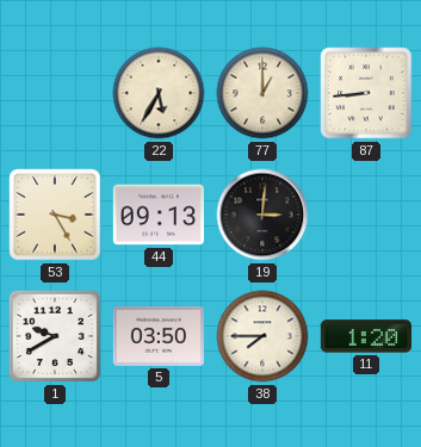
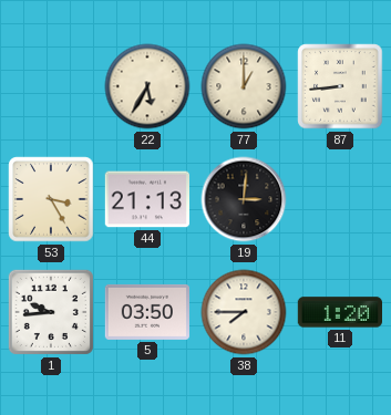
44: 09:13 -> 21:13
1: 9:40 -> 9:44
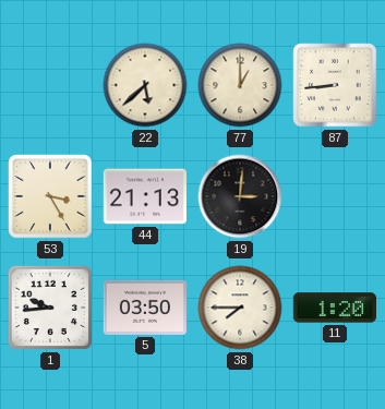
22: 5:35 -> 5:38
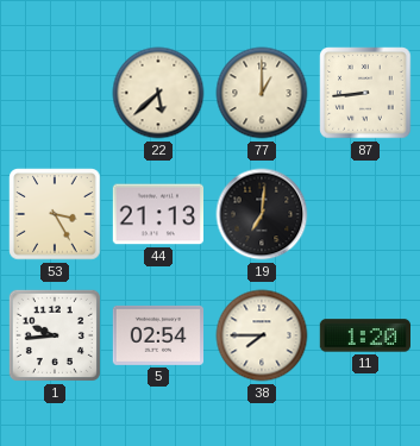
19: 3:01 -> 7:01
5: 03:50 -> 02:54
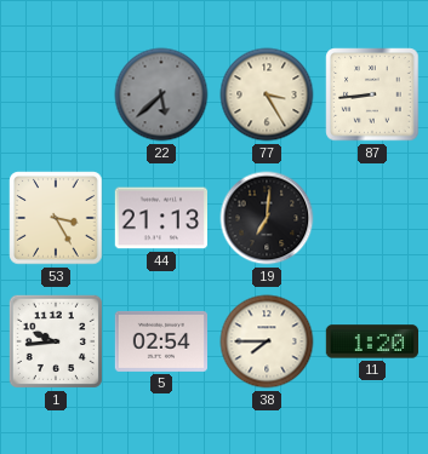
22 dial: cream -> grey
77: 1:00 -> 3:25
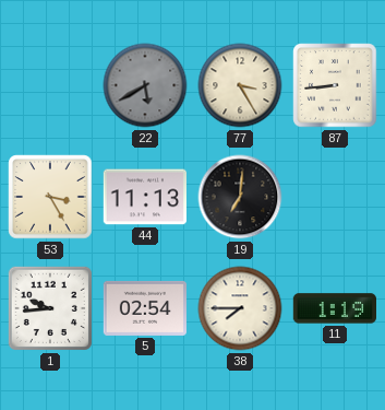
22: 5:38 -> 5:40
44: 21:13 -> 11:13
11: 1:20 -> 1:19
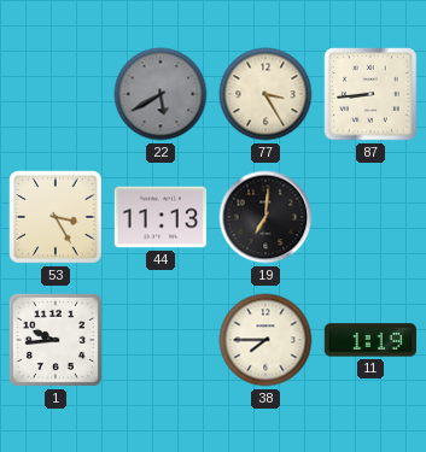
5: 02:54 -> none
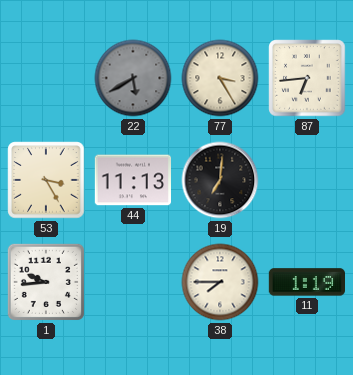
87: 8:44 -> 6:44
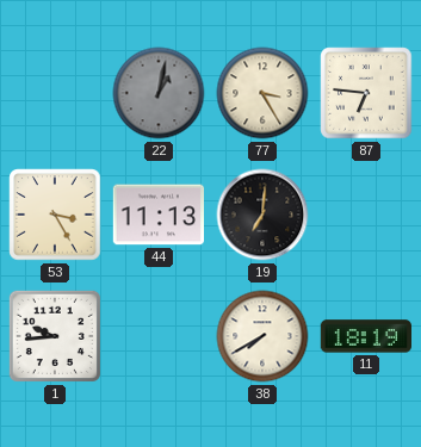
22: 5:40 -> 1:02
87: 6:44 -> 6:46
38: 7:45 -> 7:40
11: 1:19 -> 18:19
